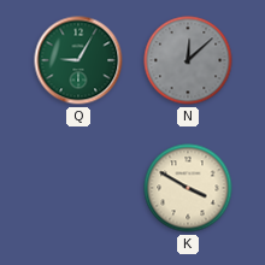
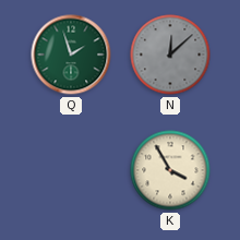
Q: 9:05 -> 1:57
K: 3:50 -> 3:55
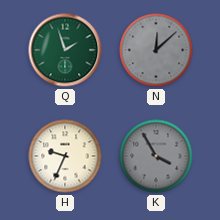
H: none -> 9:34
K dial: cream -> grey
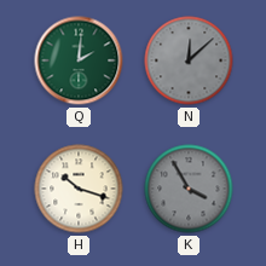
Q: 1:57 -> 2:01
H: 9:34 -> 10:18
